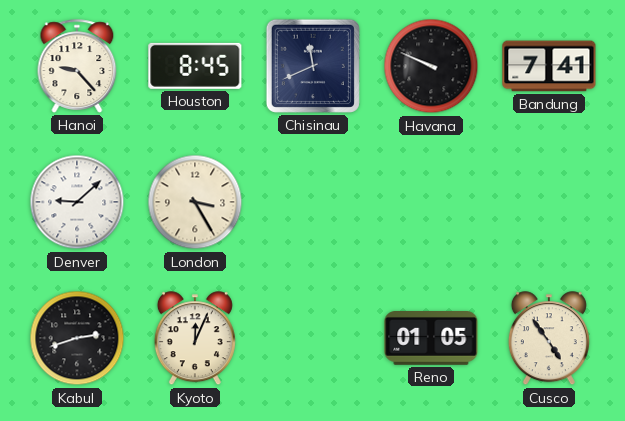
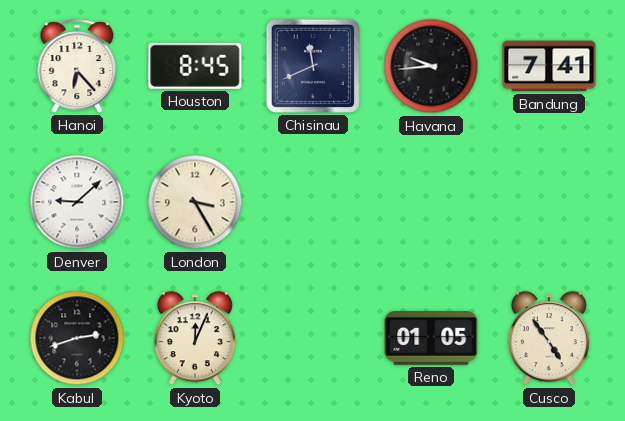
Hanoi: 9:23 -> 6:23
Havana: 9:49 -> 9:44
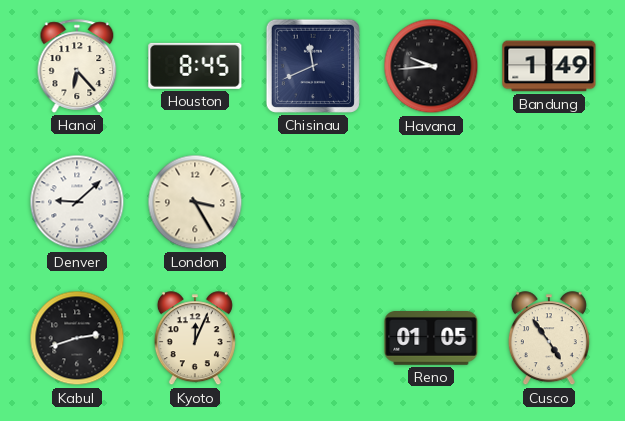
Bandung: 7:41 -> 1:49
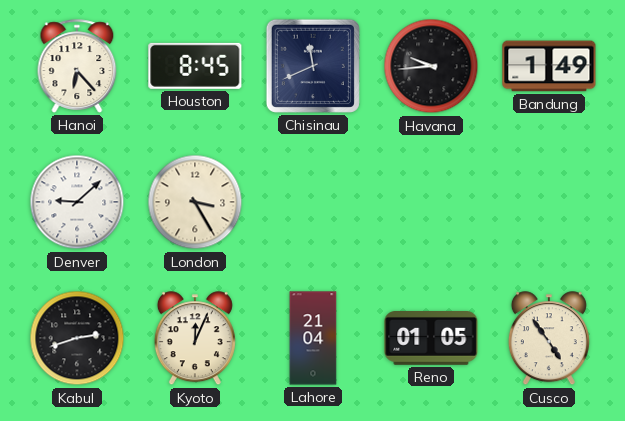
Lahore: none -> 21:04
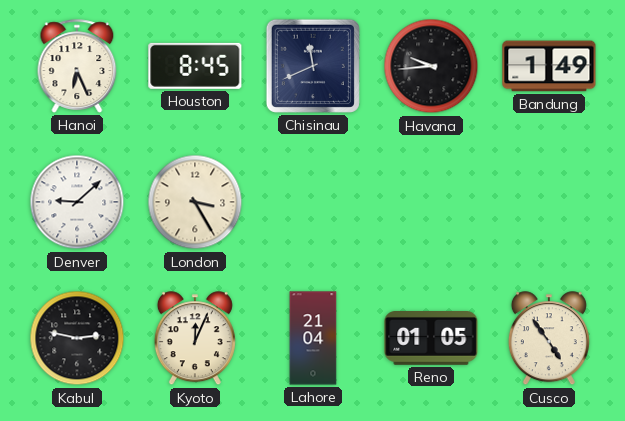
Hanoi: 6:23 -> 6:26
Kabul: 2:42 -> 2:47
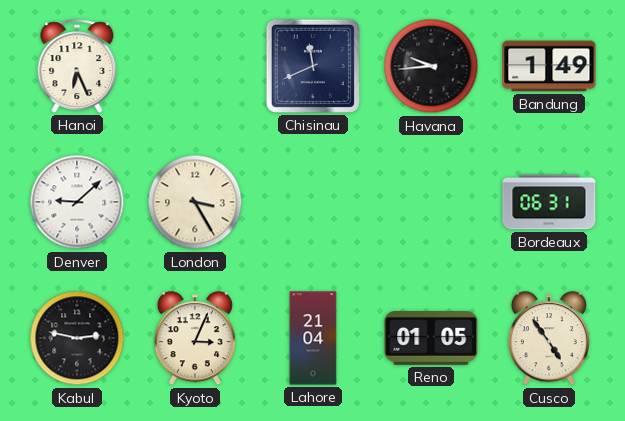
Houston: 8:45 -> none
Bordeaux: none -> 06:31
Kyoto: 12:04 -> 3:04
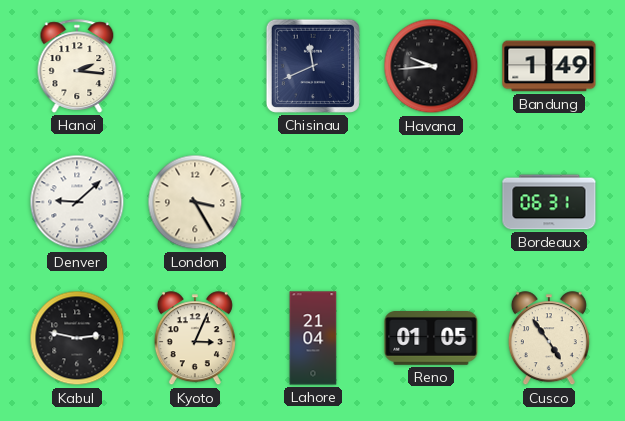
Hanoi: 6:26 -> 2:16
